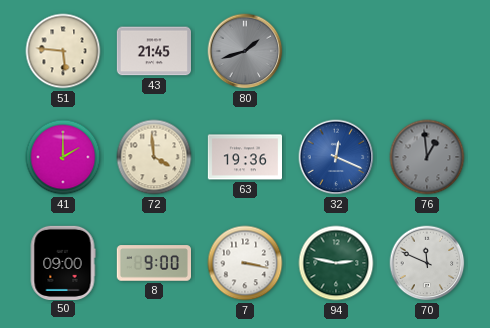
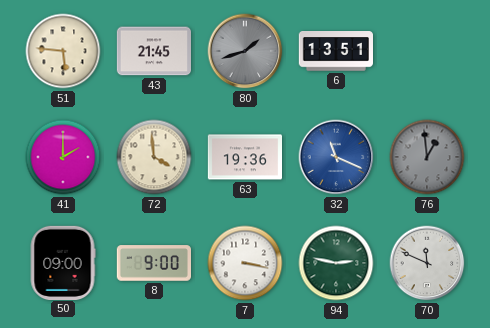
6: none -> 13:51
32: 12:19 -> 11:19
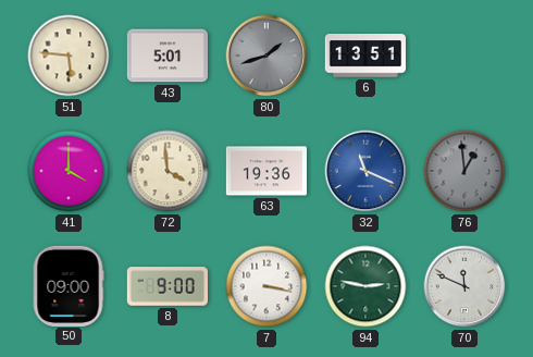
43: 21:45 -> 5:01
41: 2:00 -> 4:00
